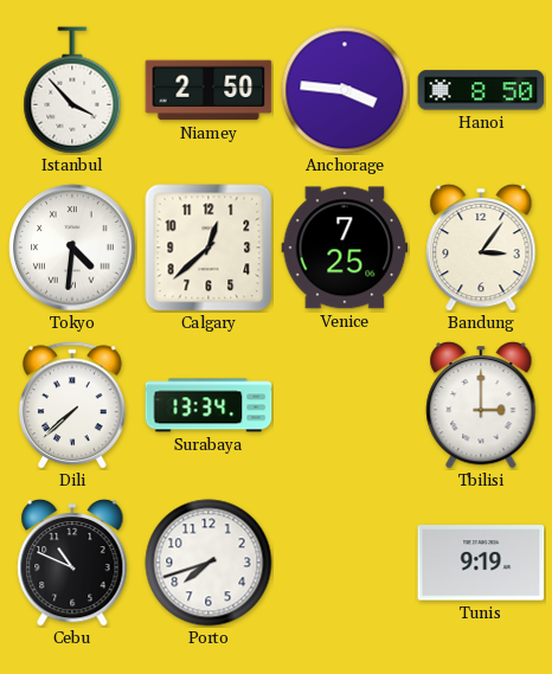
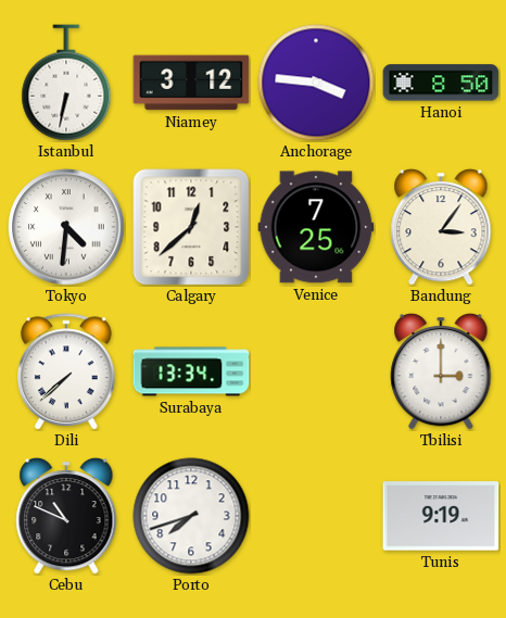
Istanbul: 3:53 -> 6:32
Niamey: 2:50 -> 3:12
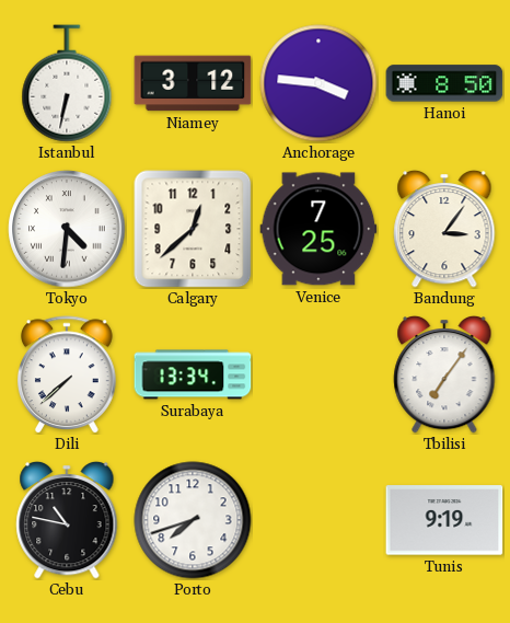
Tbilisi: 3:00 -> 7:06
Cebu: 10:49 -> 10:47
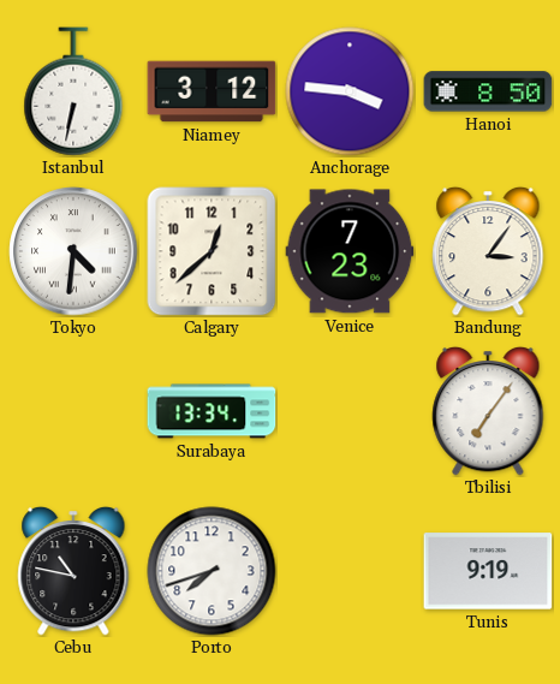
Venice: 7:25 -> 7:23
Dili: 7:38 -> none
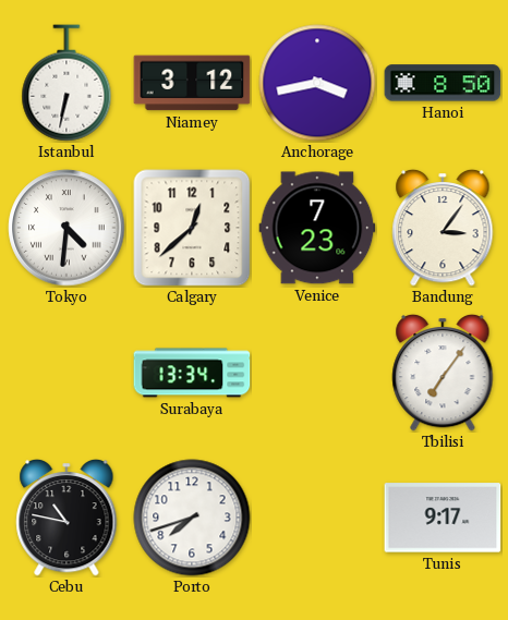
Anchorage: 3:46 -> 3:43
Tunis: 9:19 -> 9:17
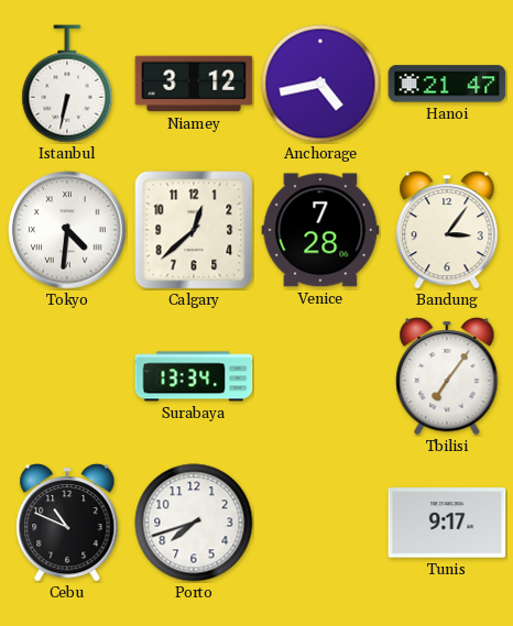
Anchorage: 3:43 -> 4:43
Hanoi: 8:50 -> 21:47
Venice: 7:23 -> 7:28
Cebu: 10:47 -> 10:49
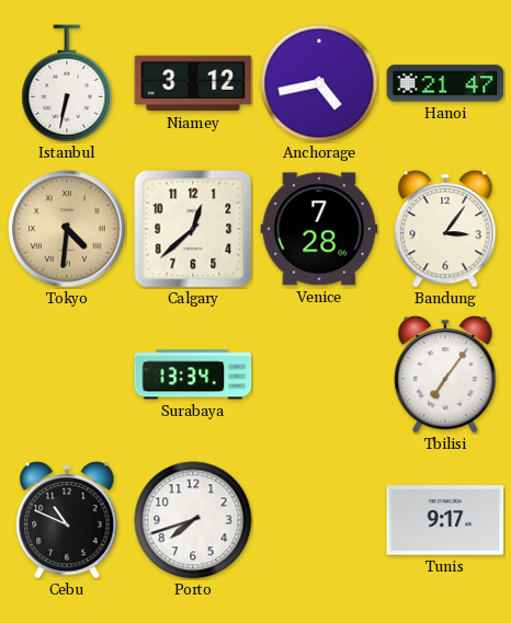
Tokyo dial: white -> champagne
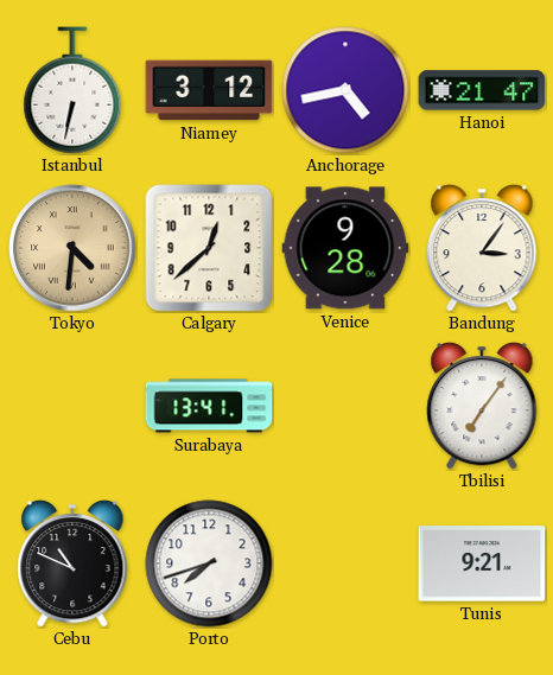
Venice: 7:28 -> 9:28
Surabaya: 13:34 -> 13:41
Tunis: 9:17 -> 9:21
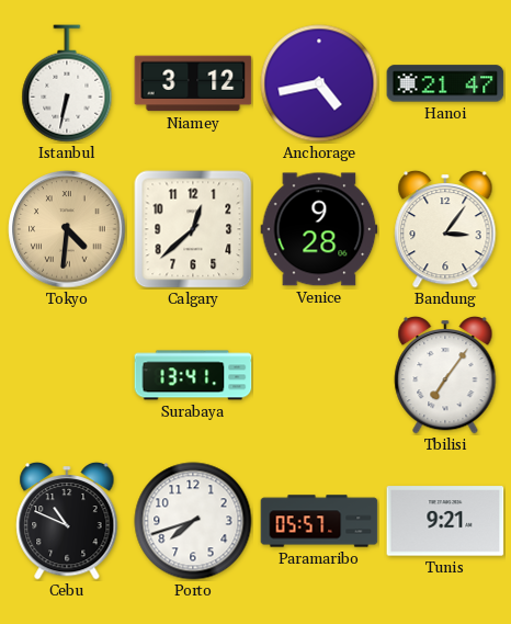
Paramaribo: none -> 05:57
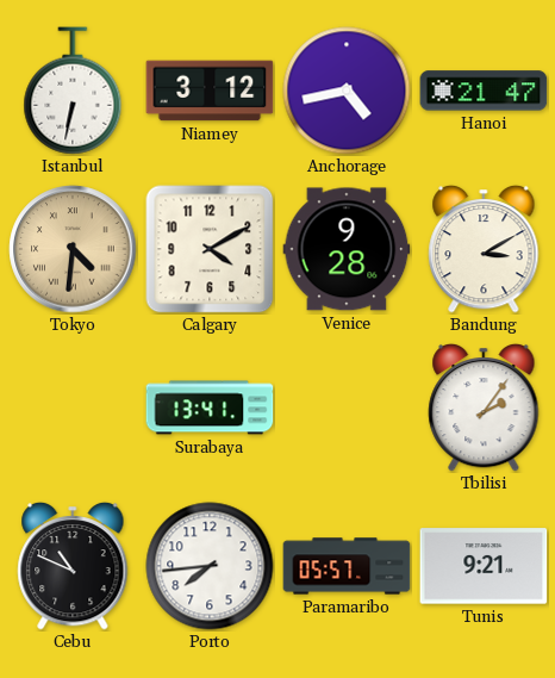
Calgary: 12:38 -> 4:10
Bandung: 3:06 -> 3:10
Tbilisi: 7:06 -> 2:06
Porto: 7:42 -> 7:44
